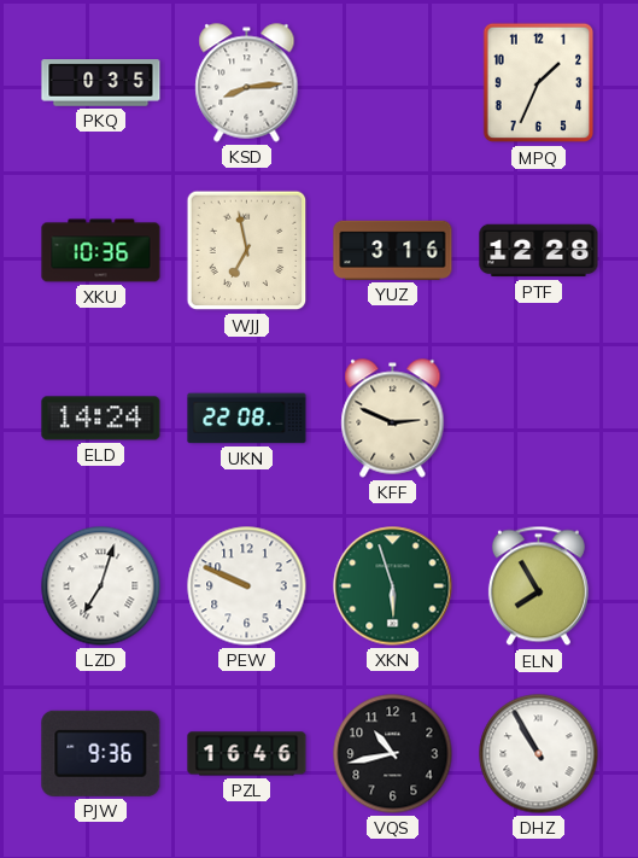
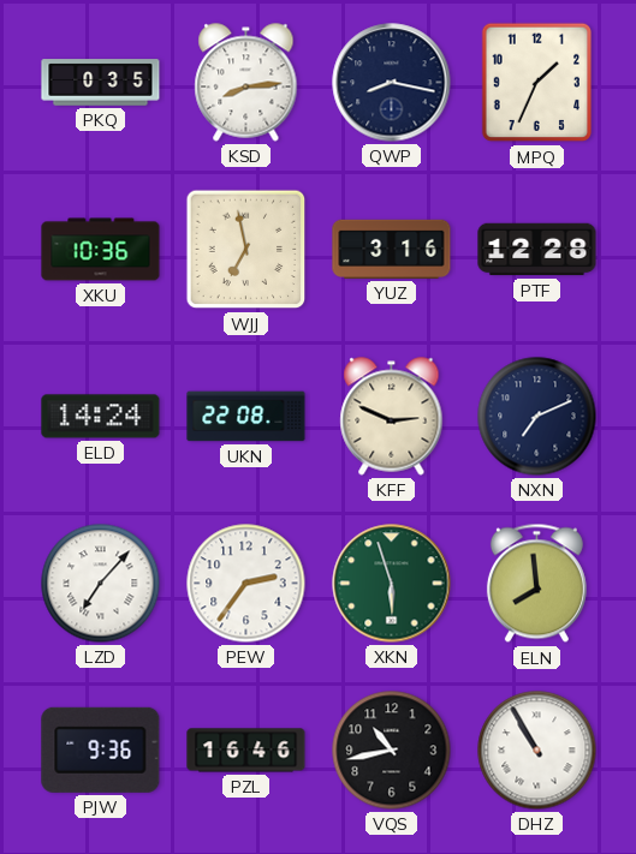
QWP: none -> 8:17
NXN: none -> 7:11
LZD: 7:03 -> 7:07
PEW: 9:49 -> 2:36
ELN: 7:55 -> 7:59
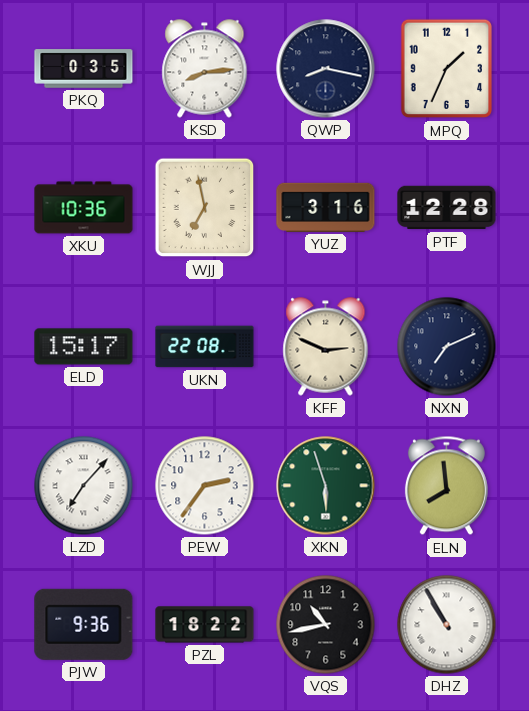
ELD: 14:24 -> 15:17
PZL: 16:46 -> 18:22
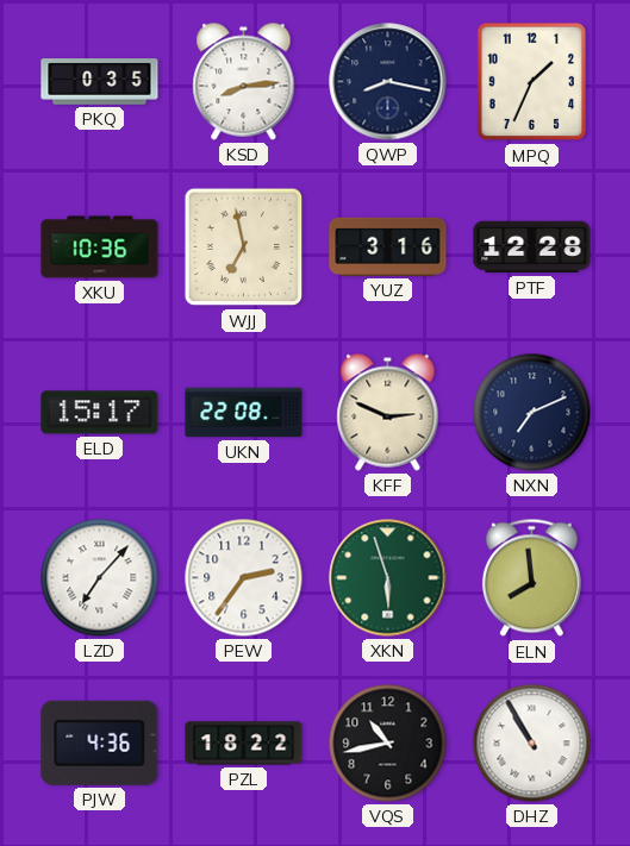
PJW: 9:36 -> 4:36
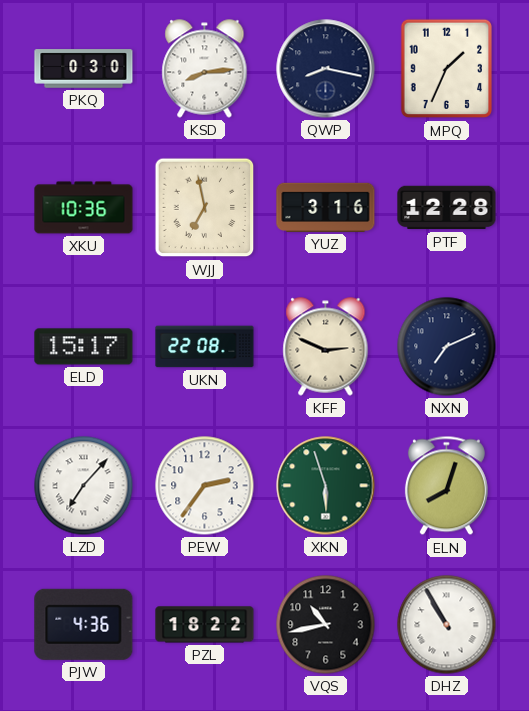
PKQ: 0:35 -> 0:30
ELN: 7:59 -> 8:03
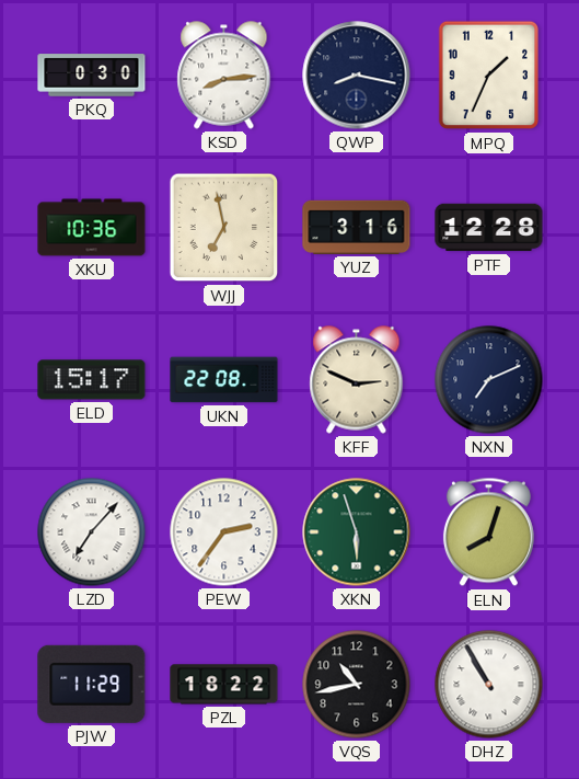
PJW: 4:36 -> 11:29
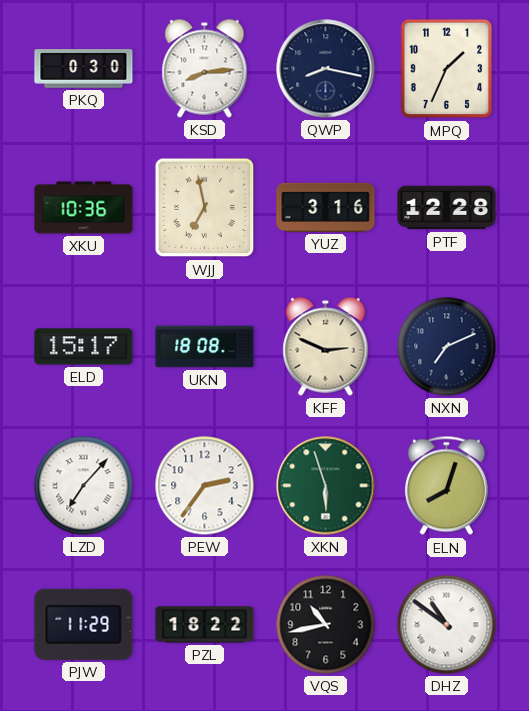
UKN: 22:08 -> 18:08
DHZ: 10:55 -> 10:51
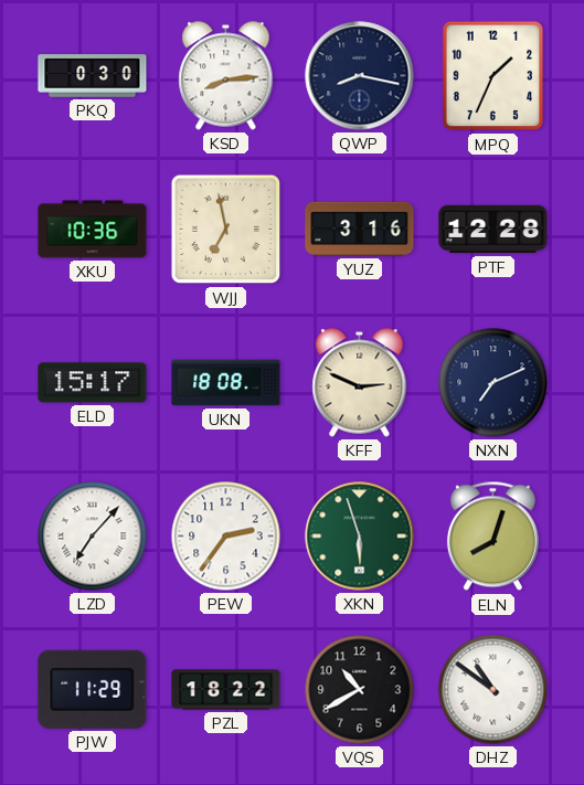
VQS: 10:43 -> 10:40
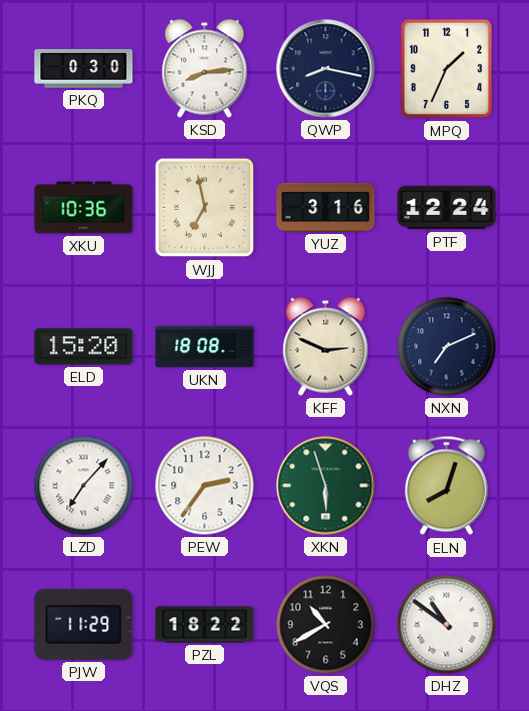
PTF: 12:28 -> 12:24
ELD: 15:17 -> 15:20
